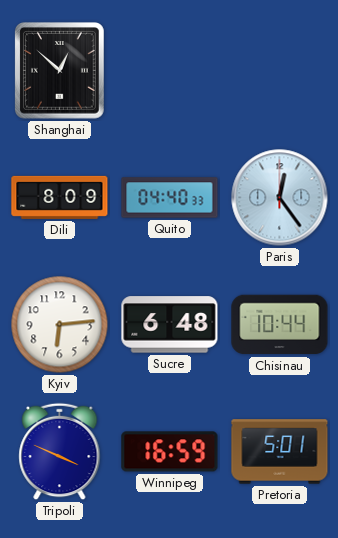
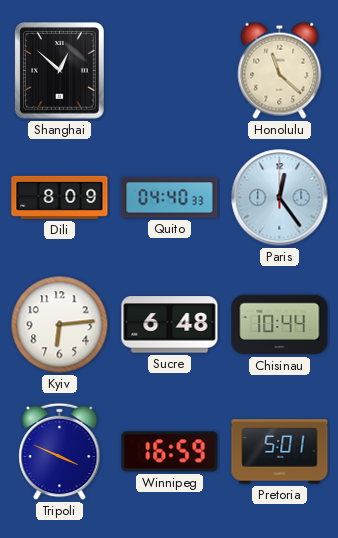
Honolulu: none -> 11:22
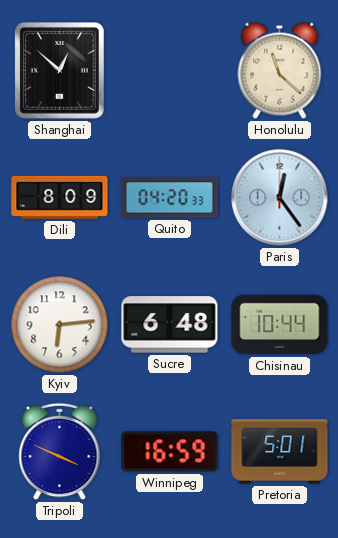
Quito: 04:40 -> 04:20
